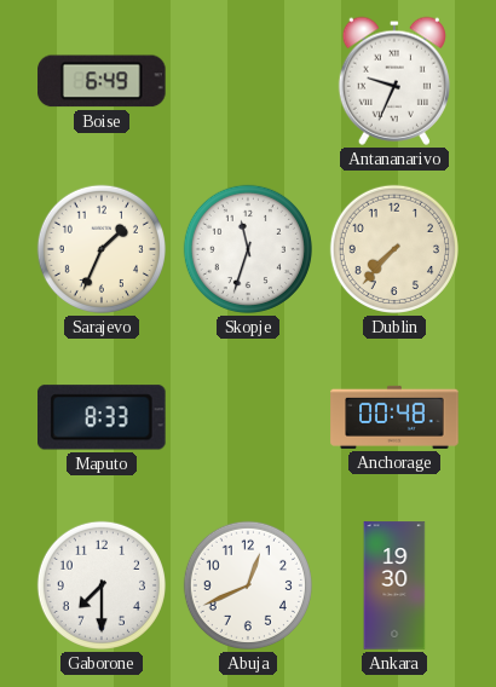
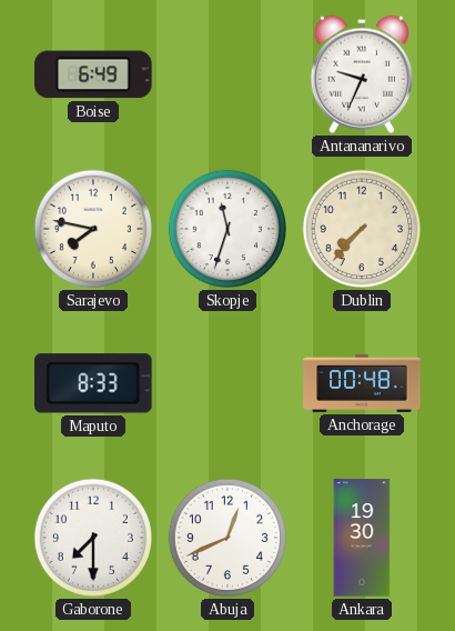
Sarajevo: 1:34 -> 7:47
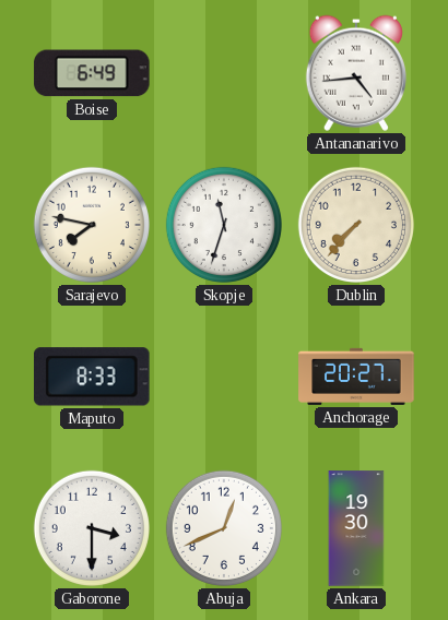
Antananarivo: 9:34 -> 4:44
Anchorage: 00:48 -> 20:27
Gaborone: 7:30 -> 3:30
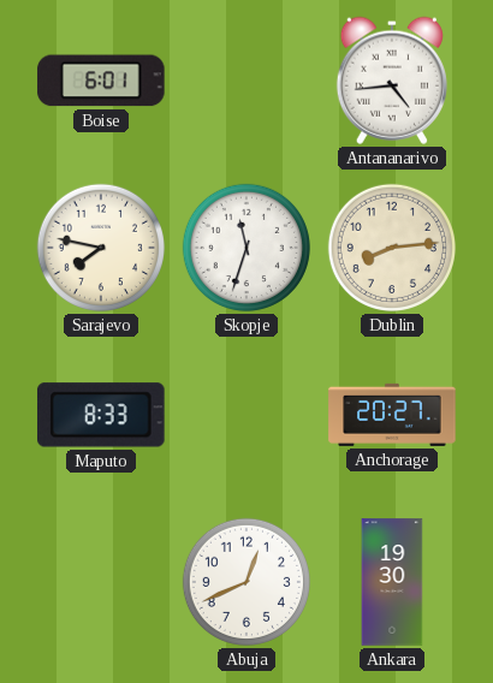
Boise: 6:49 -> 6:01
Dublin: 7:37 -> 8:14
Gaborone: 3:30 -> none
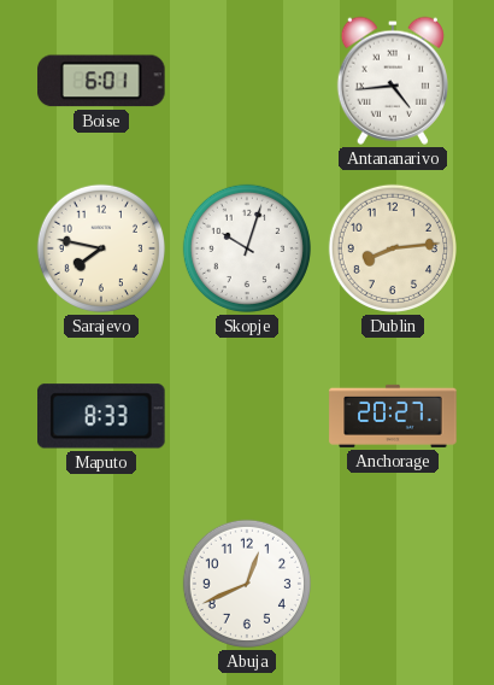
Skopje: 11:33 -> 10:03
Ankara: 19:30 -> none
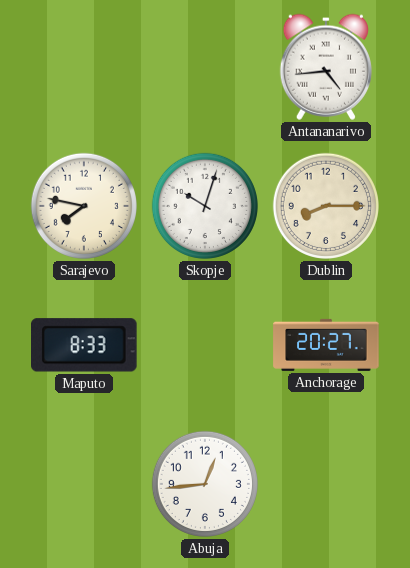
Boise: 6:01 -> none
Dublin: 8:14 -> 8:15
Abuja: 12:41 -> 12:44
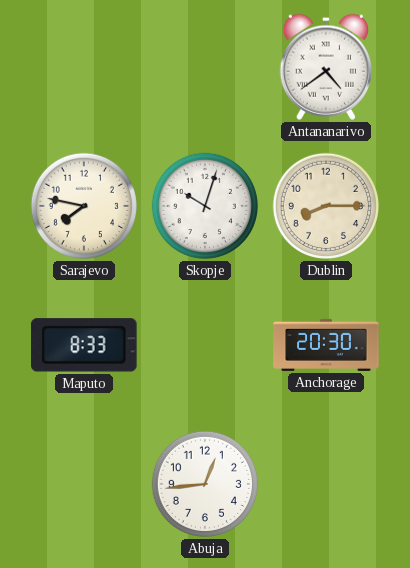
Antananarivo: 4:44 -> 4:39
Anchorage: 20:27 -> 20:30
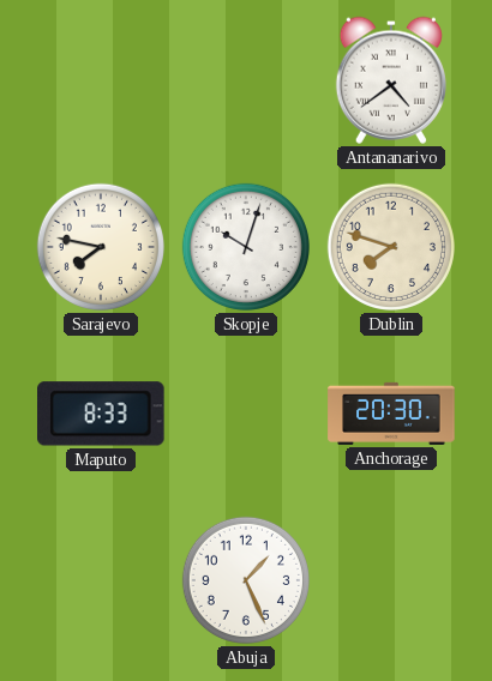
Dublin: 8:15 -> 7:48
Abuja: 12:44 -> 1:26
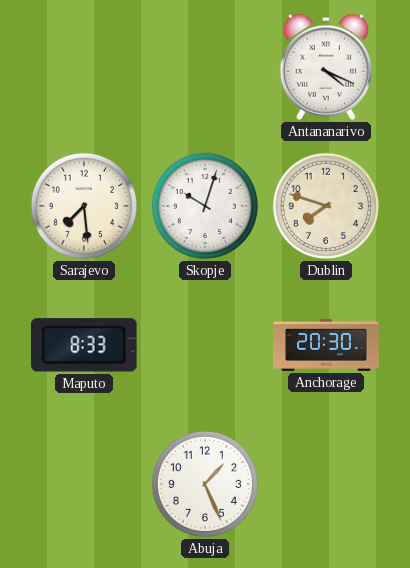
Antananarivo: 4:39 -> 4:19
Sarajevo: 7:47 -> 7:29
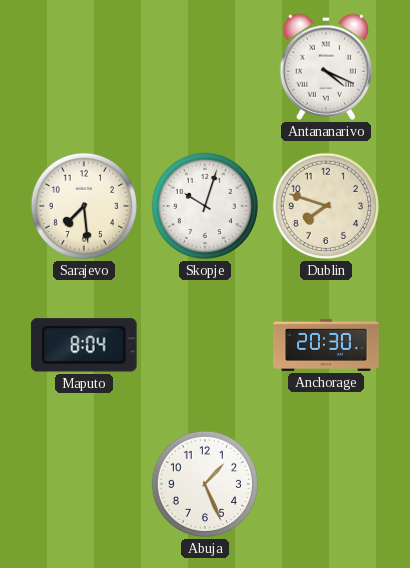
Maputo: 8:33 -> 8:04
